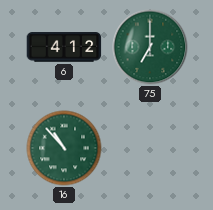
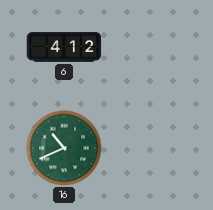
75: 7:00 -> none
16: 10:53 -> 10:41
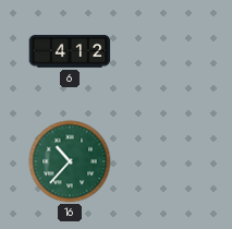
16: 10:41 -> 10:37
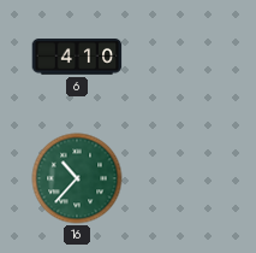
6: 4:12 -> 4:10
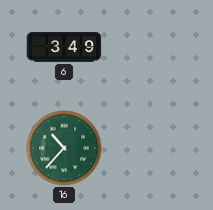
6: 4:10 -> 3:49
